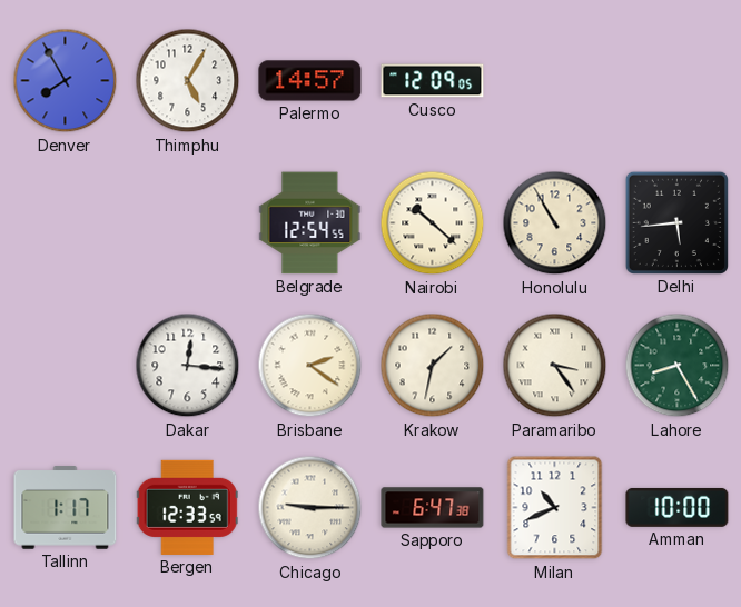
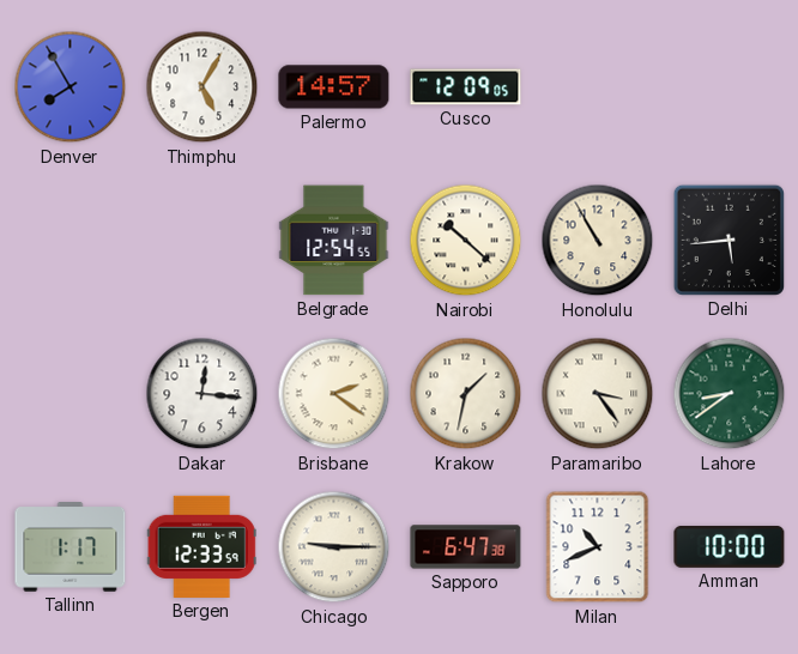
Lahore: 8:25 -> 8:39
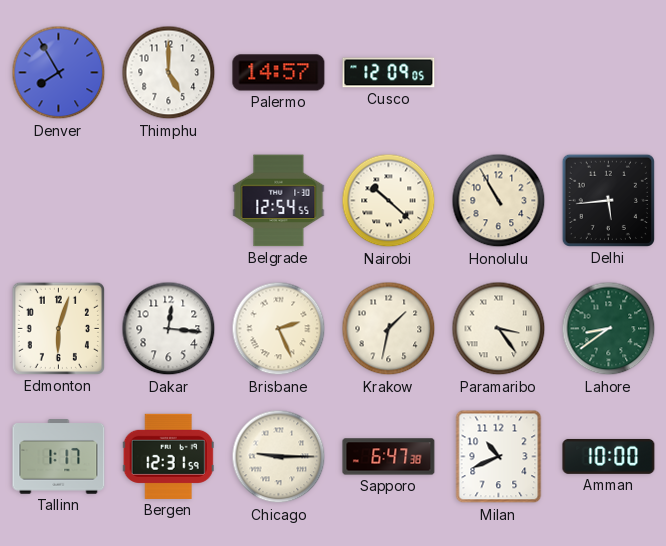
Thimphu: 5:05 -> 5:00
Edmonton: none -> 6:03
Brisbane: 2:21 -> 2:26
Bergen: 12:33 -> 12:31
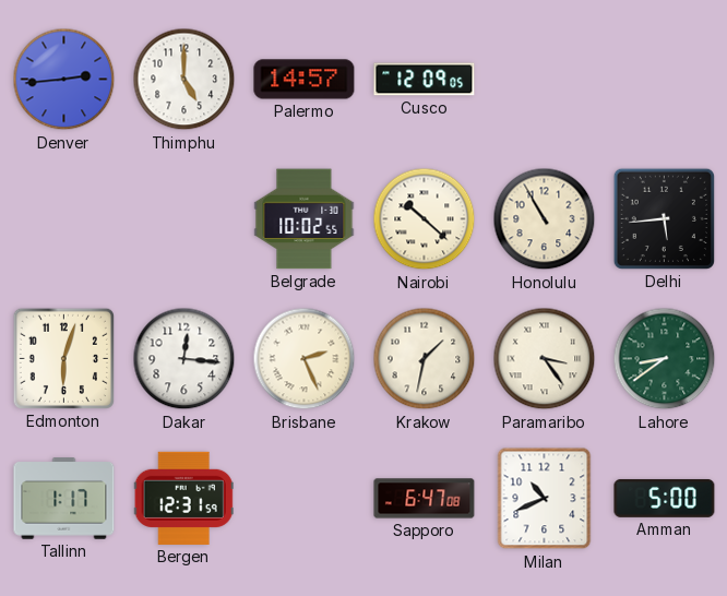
Denver: 7:55 -> 2:44
Belgrade: 12:54 -> 10:02
Chicago: 9:15 -> none
Sapporo: 6:47:38 -> 6:47:08
Amman: 10:00 -> 5:00
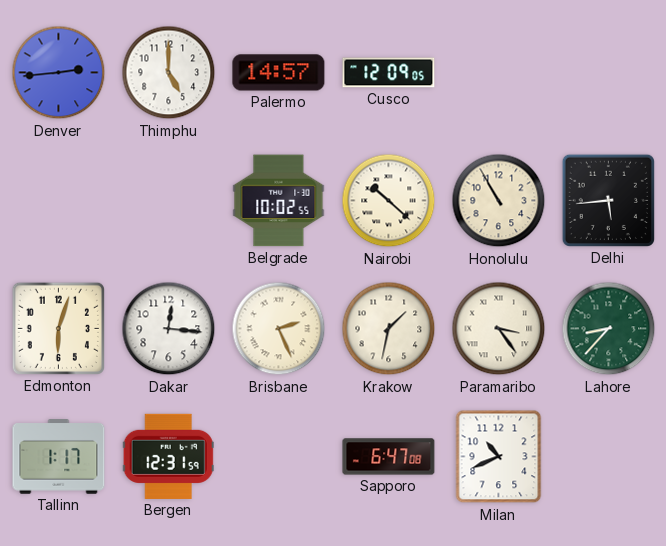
Lahore: 8:39 -> 8:37
Amman: 5:00 -> none
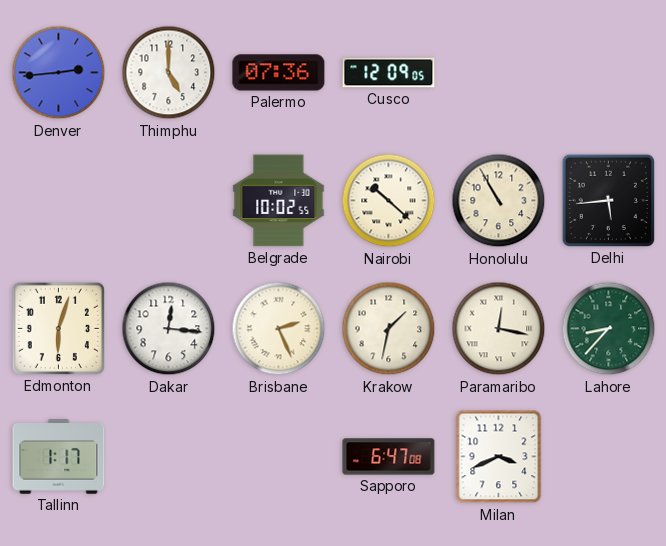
Palermo: 14:57 -> 07:36
Paramaribo: 3:24 -> 12:17
Bergen: 12:31 -> none
Milan: 10:41 -> 3:41
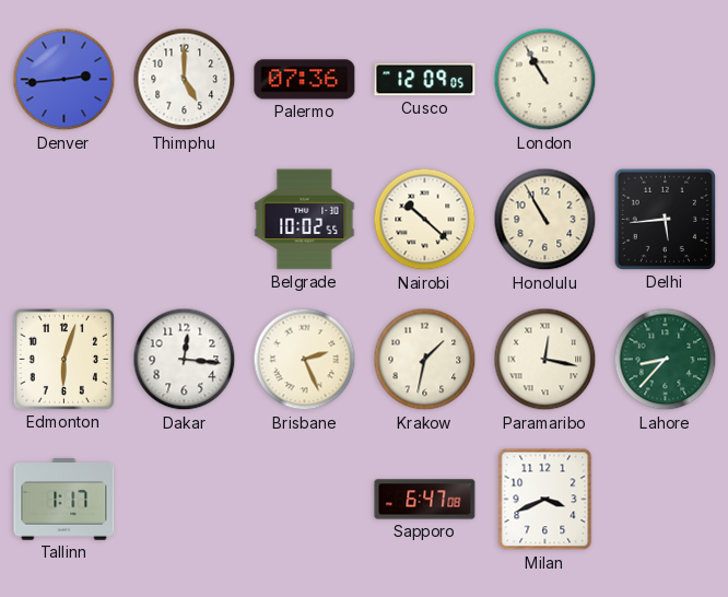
London: none -> 10:55
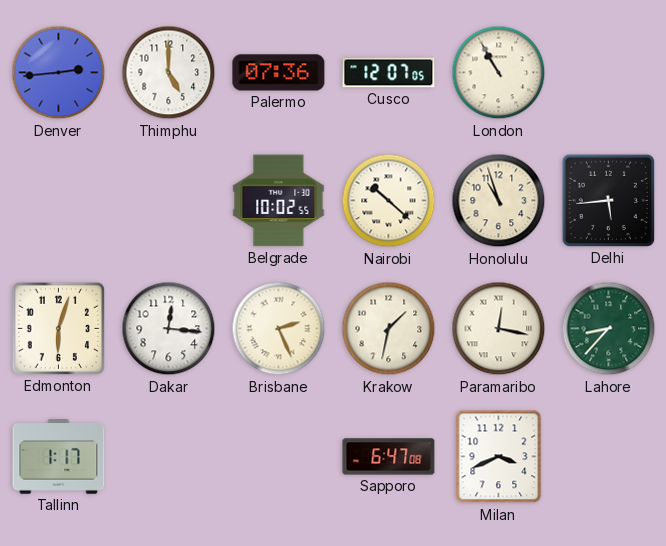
Cusco: 12:09 -> 12:07
Honolulu: 10:55 -> 10:57
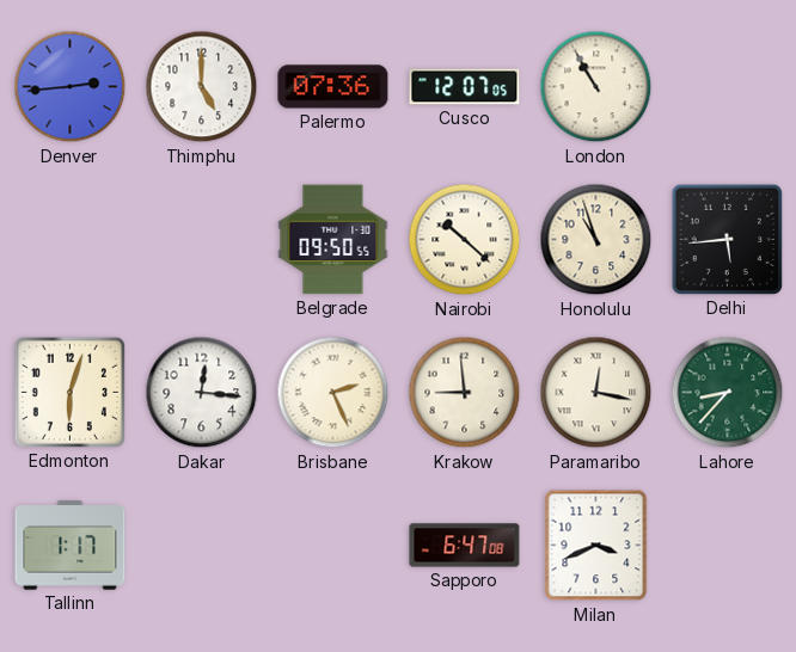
Belgrade: 10:02 -> 09:50
Krakow: 1:32 -> 8:59
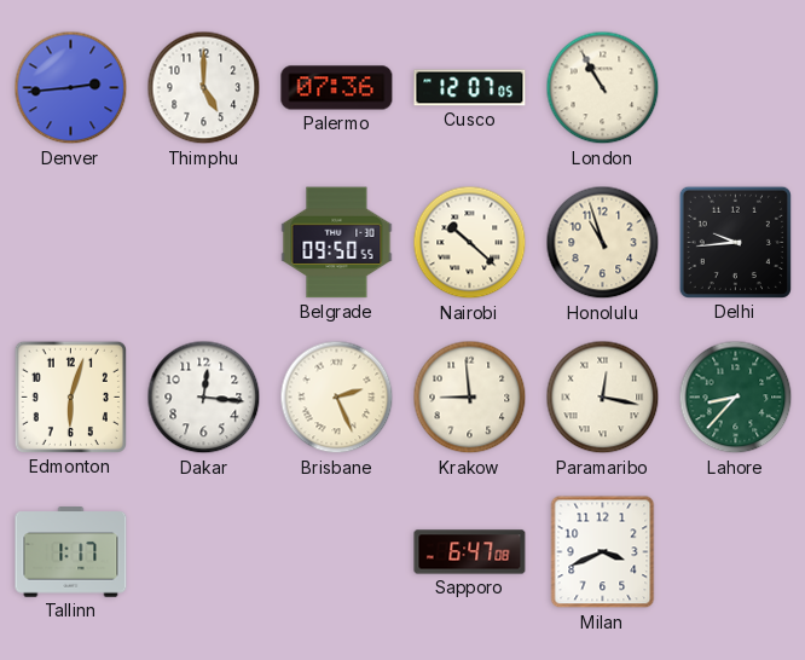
Delhi: 5:44 -> 9:44
